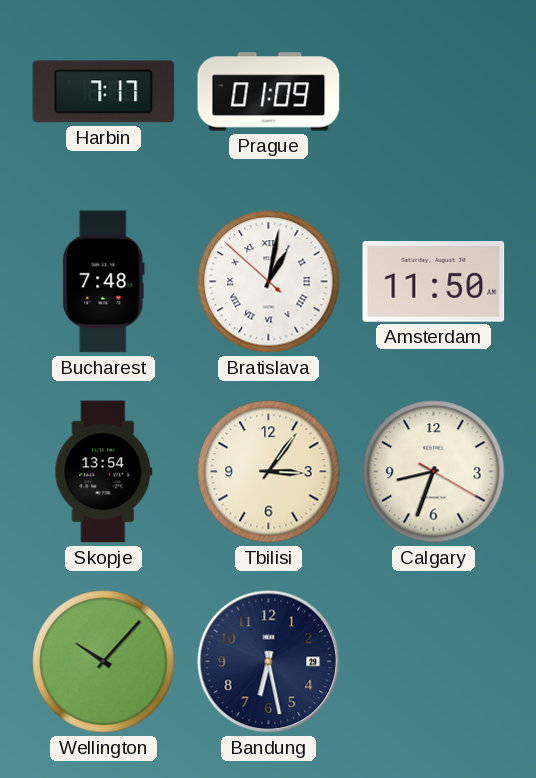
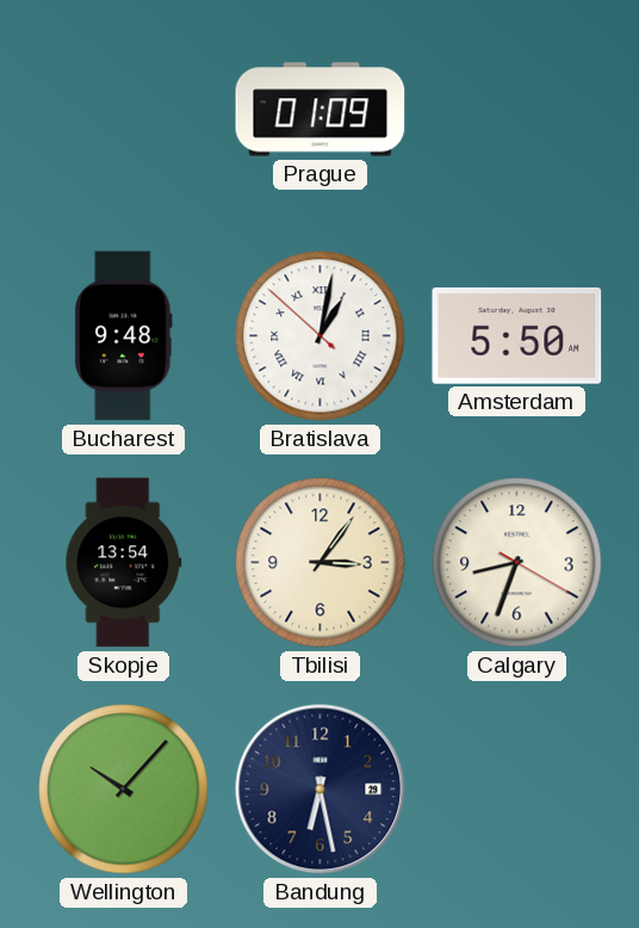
Harbin: 7:17 -> none
Bucharest: 7:48 -> 9:48
Amsterdam: 11:50 -> 5:50
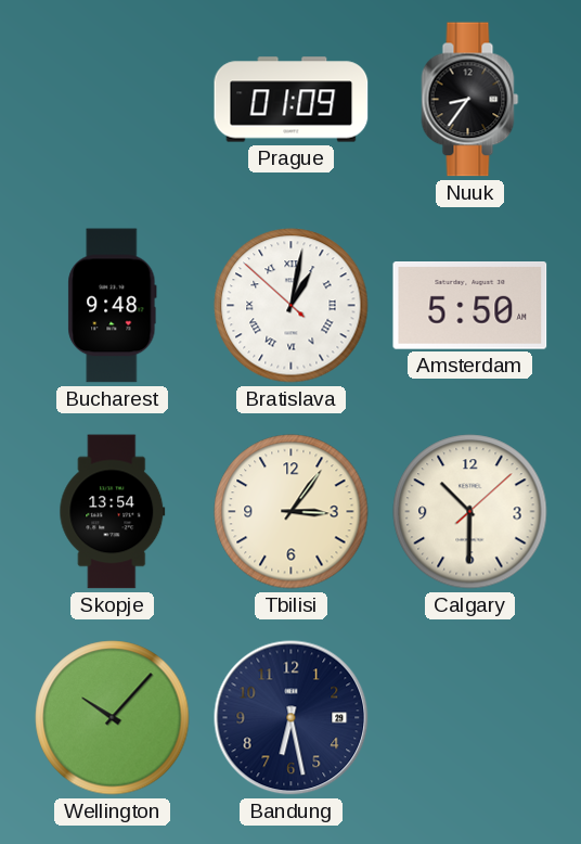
Nuuk: none -> 8:36
Calgary: 8:33 -> 10:30
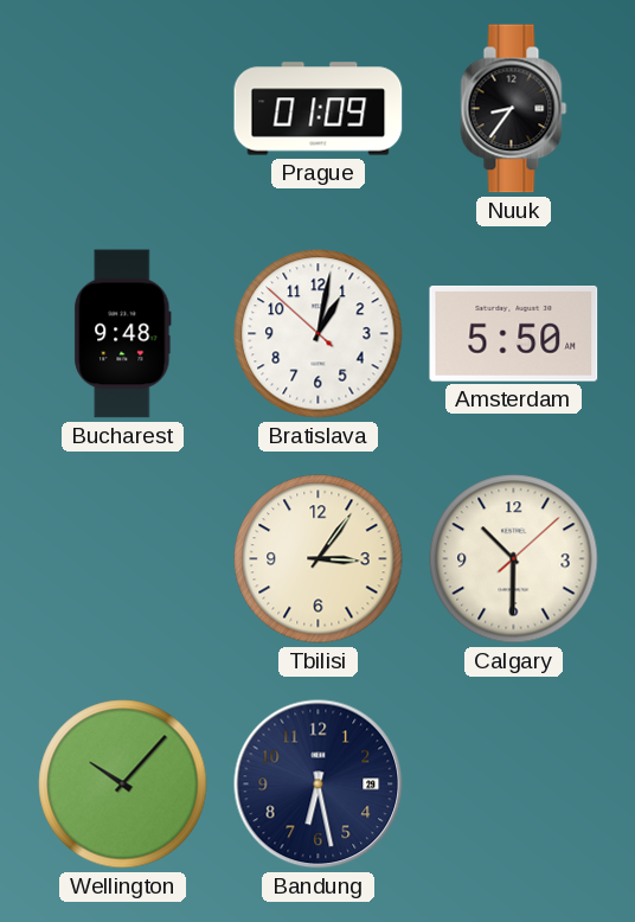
Bratislava numerals: Roman -> Arabic
Skopje: 13:54 -> none
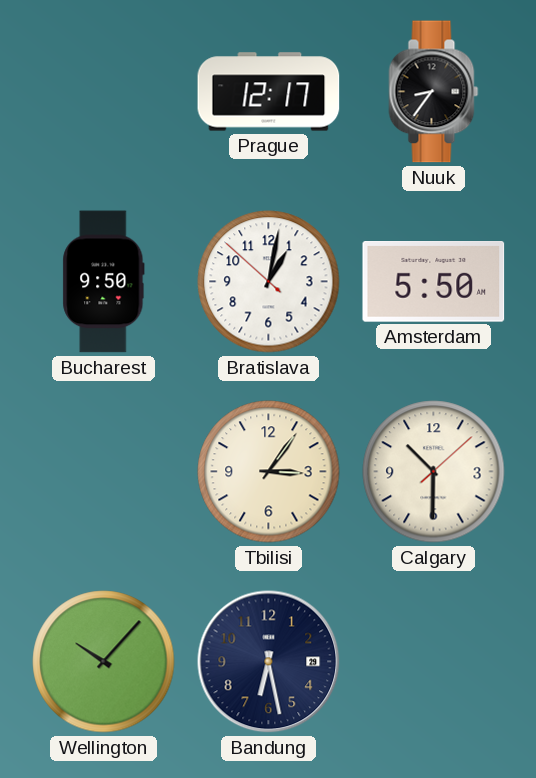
Prague: 01:09 -> 12:17
Bucharest: 9:48 -> 9:50
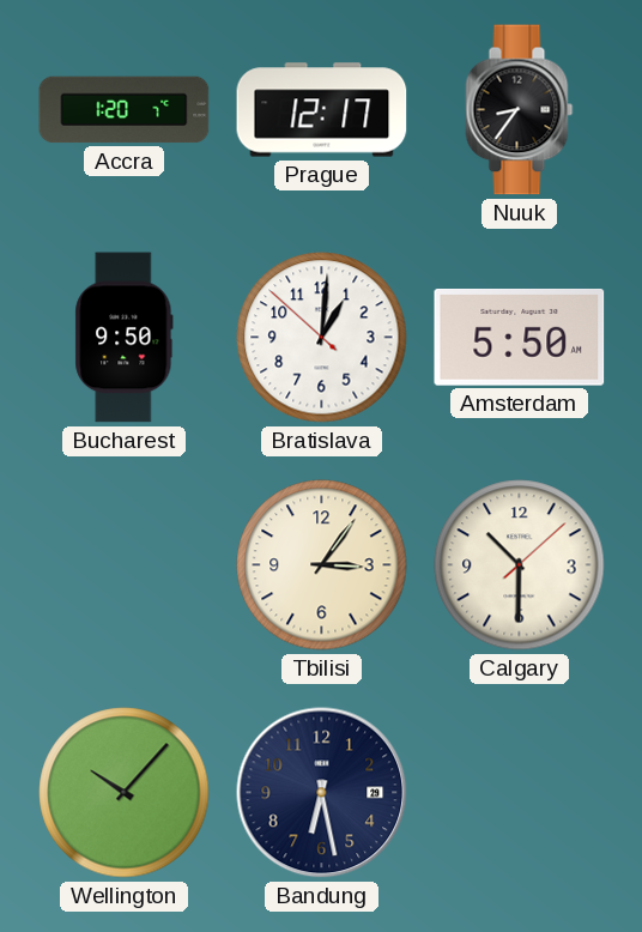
Accra: none -> 1:20
Bratislava: 1:01 -> 1:00
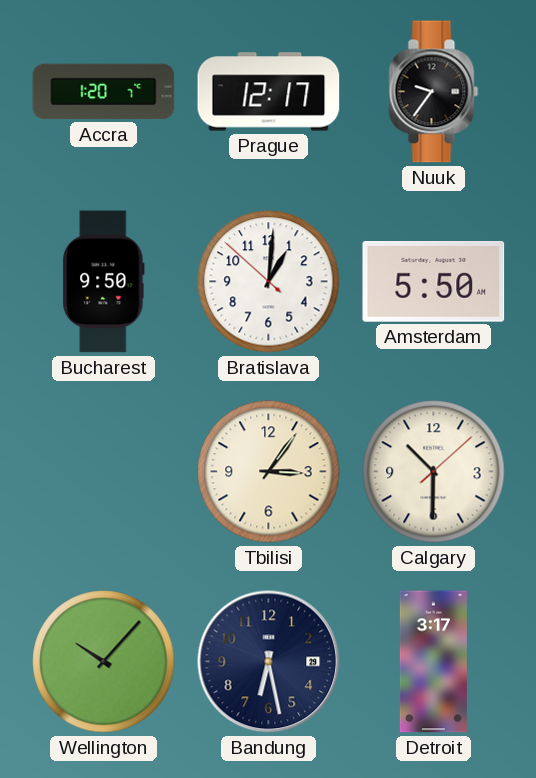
Nuuk: 8:36 -> 9:36
Detroit: none -> 3:17
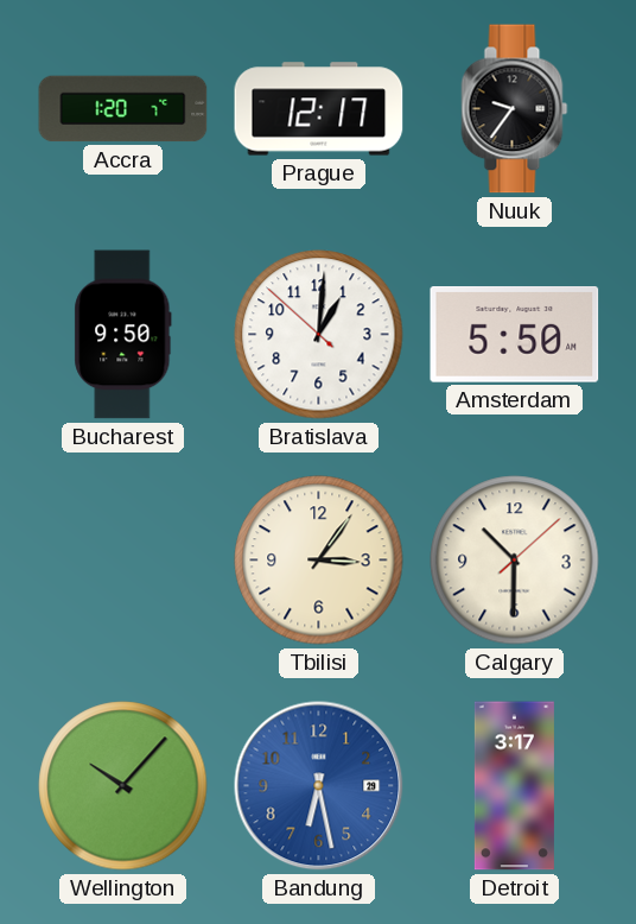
Bandung dial: navy -> blue
